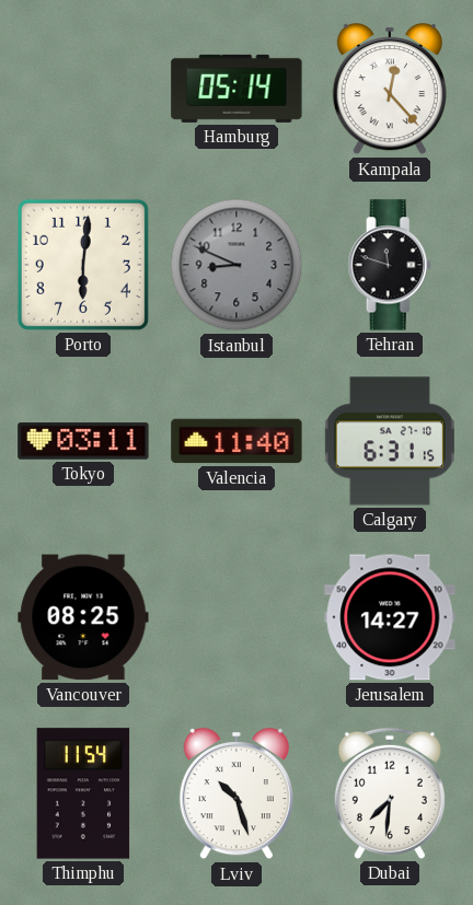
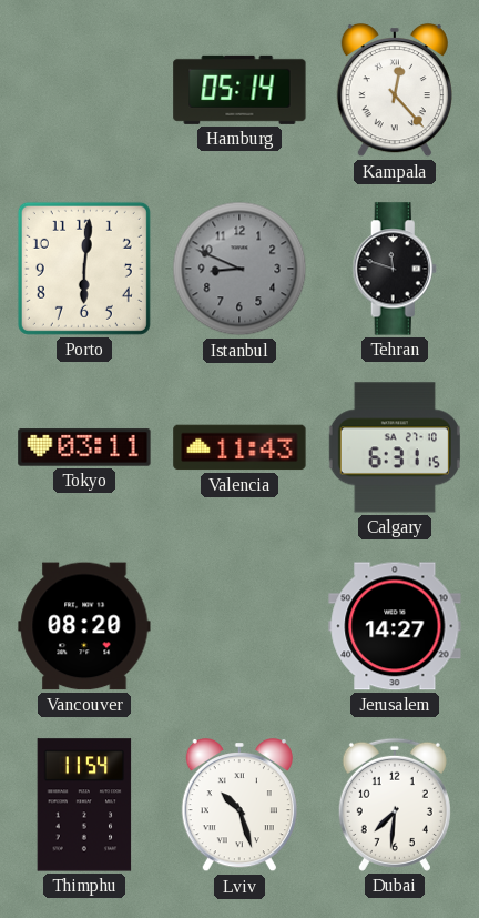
Valencia: 11:40 -> 11:43
Vancouver: 08:25 -> 08:20
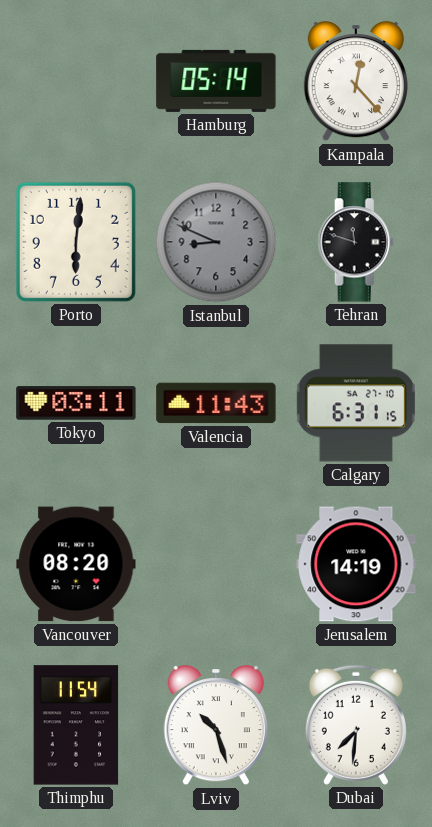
Jerusalem: 14:27 -> 14:19
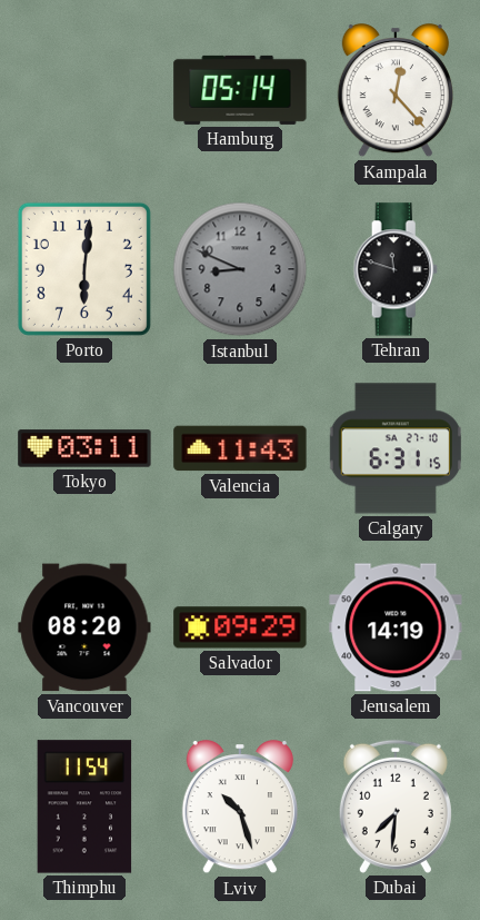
Salvador: none -> 09:29
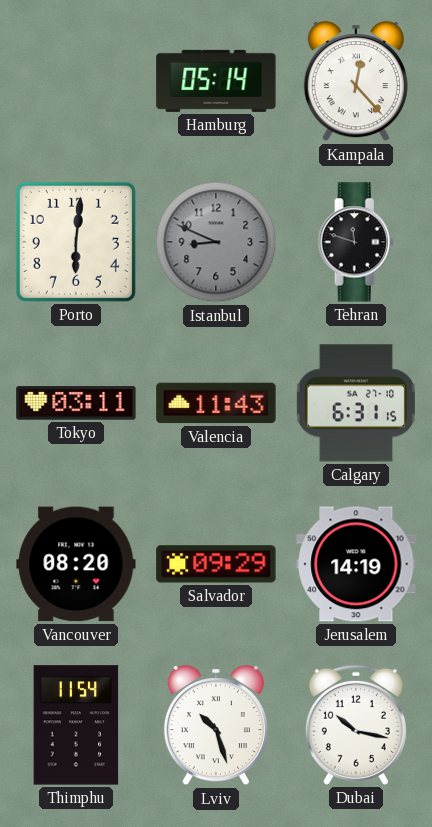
Dubai: 7:31 -> 10:17
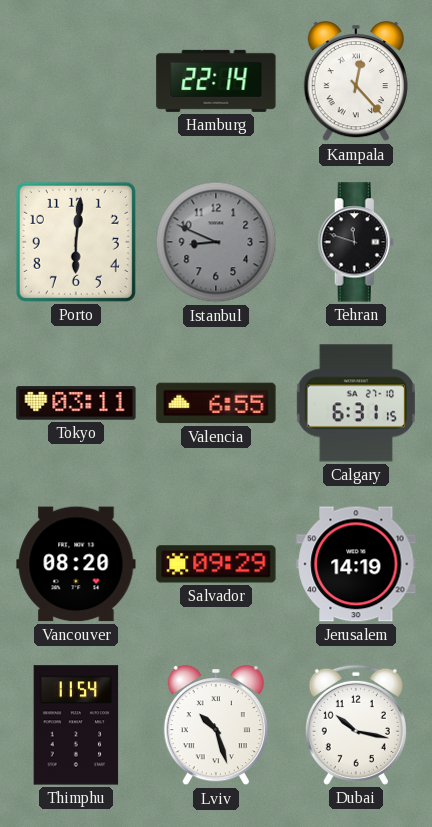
Hamburg: 05:14 -> 22:14
Valencia: 11:43 -> 6:55
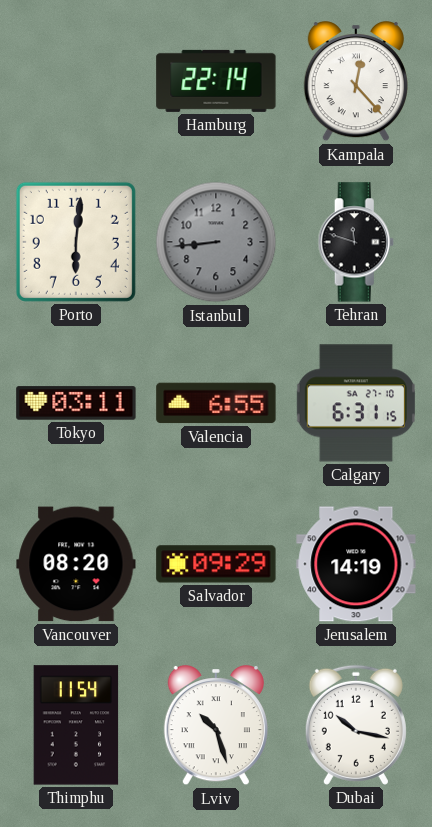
Istanbul: 8:49 -> 8:44
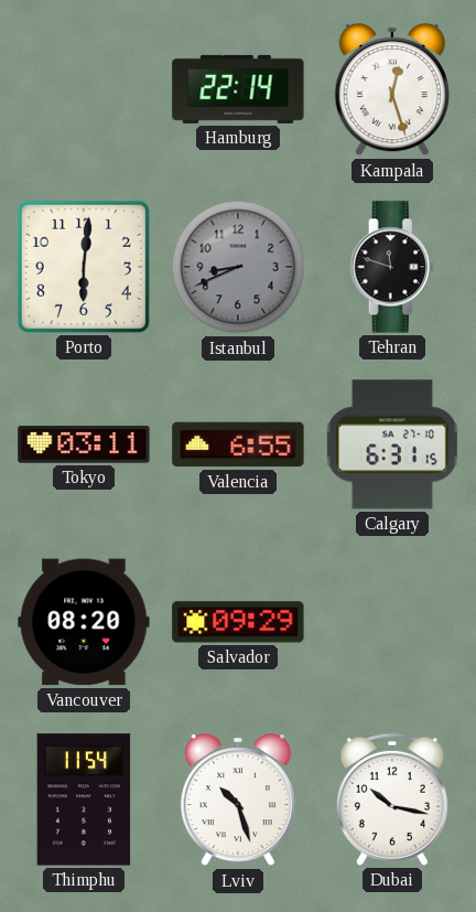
Kampala: 12:23 -> 12:27
Istanbul: 8:44 -> 8:41
Jerusalem: 14:19 -> none
